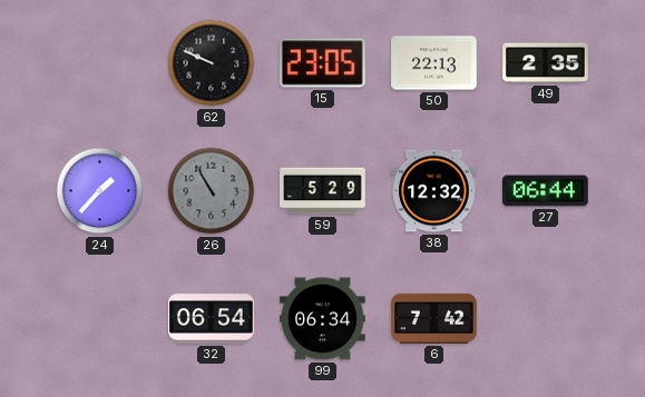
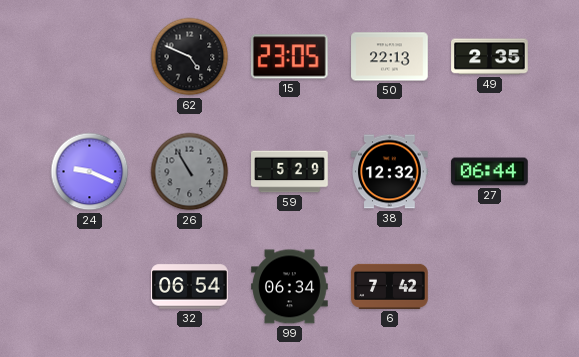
62: 9:49 -> 4:49
24: 1:37 -> 9:19
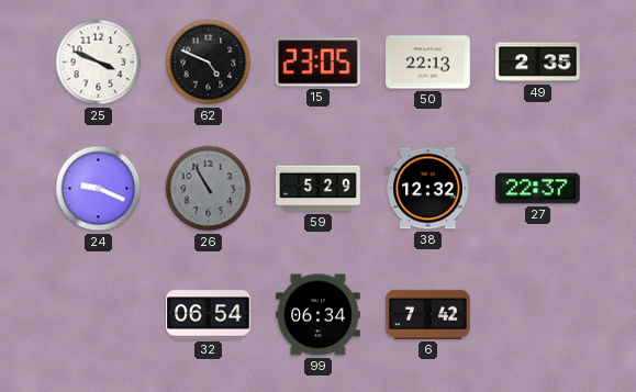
25: none -> 3:49
27: 06:44 -> 22:37
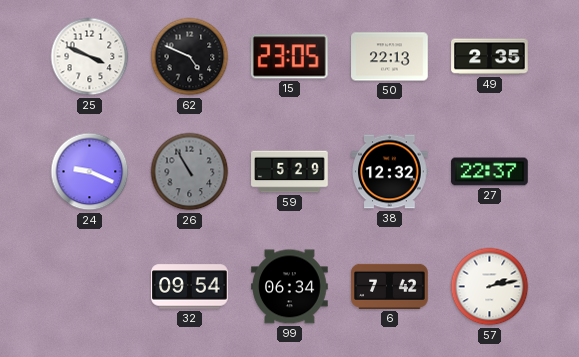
32: 06:54 -> 09:54
57: none -> 2:13
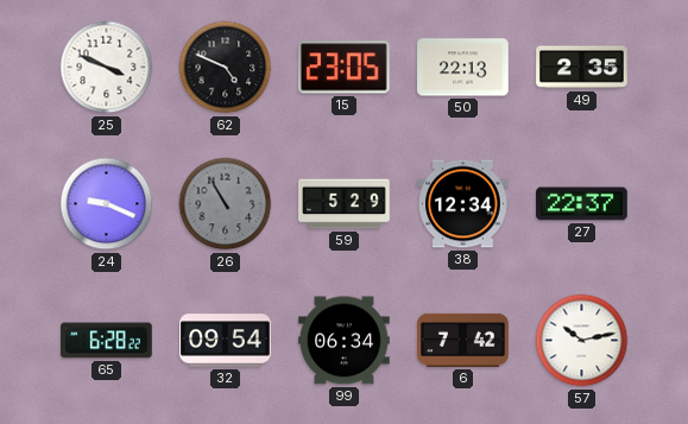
38: 12:32 -> 12:34
65: none -> 6:28
57: 2:13 -> 10:13
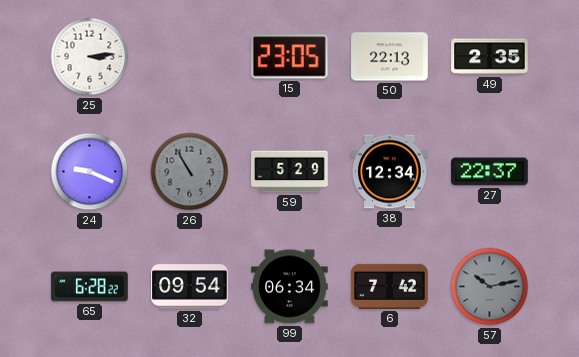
25: 3:49 -> 3:14
62: 4:49 -> none
57 dial: white -> grey
